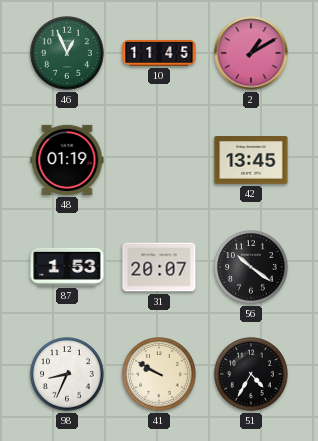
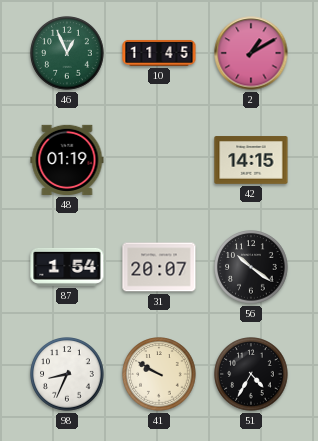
42: 13:45 -> 14:15
87: 1:53 -> 1:54
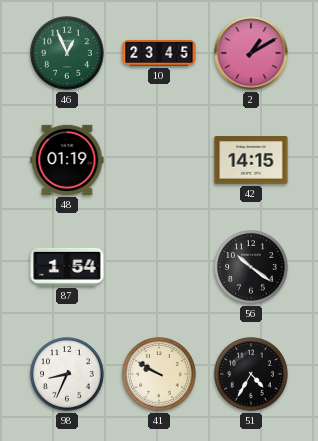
10: 11:45 -> 23:45
31: 20:07 -> none
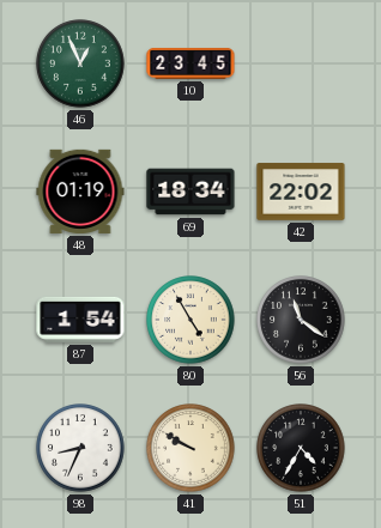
2: 1:10 -> none
69: none -> 18:34
42: 14:15 -> 22:02
80: none -> 4:55
56: 10:21 -> 11:21
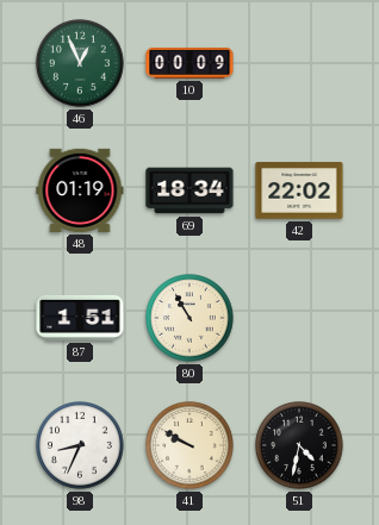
10: 23:45 -> 00:09
87: 1:54 -> 1:51
80: 4:55 -> 10:55
56: 11:21 -> none
51: 4:35 -> 4:32
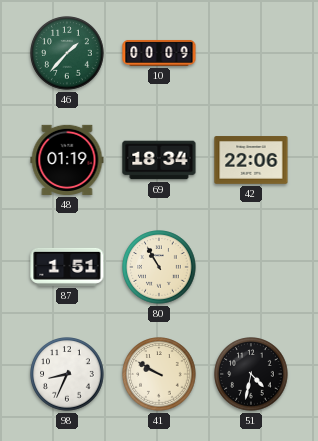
46: 12:56 -> 1:37
42: 22:02 -> 22:06
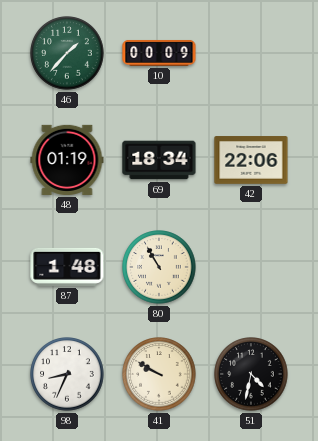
87: 1:51 -> 1:48
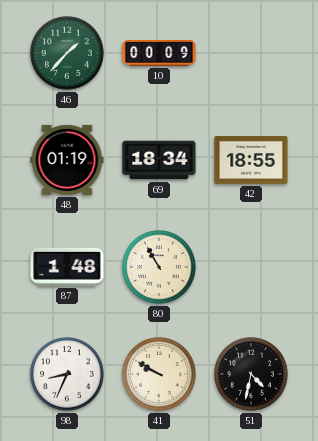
42: 22:06 -> 18:55
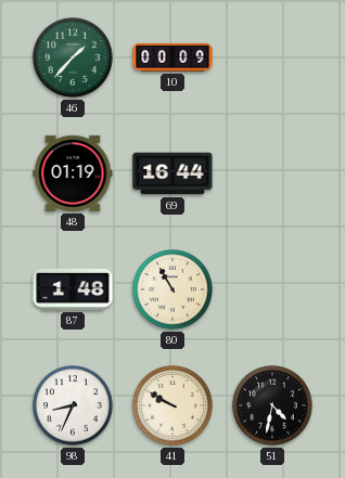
69: 18:34 -> 16:44
42: 18:55 -> none
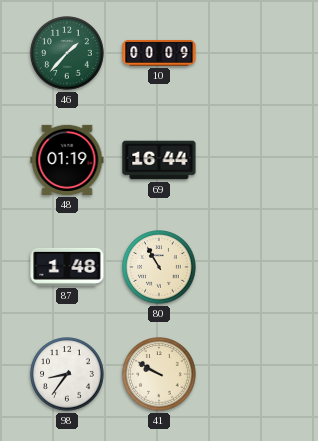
98: 8:34 -> 8:36
51: 4:32 -> none
